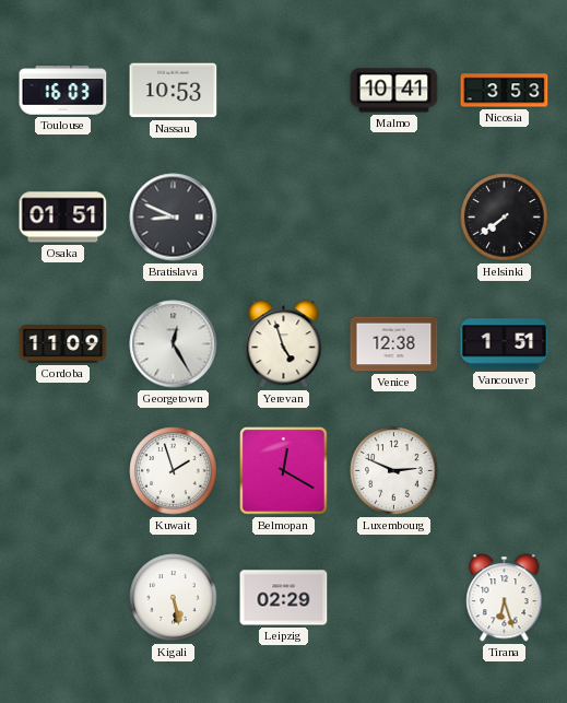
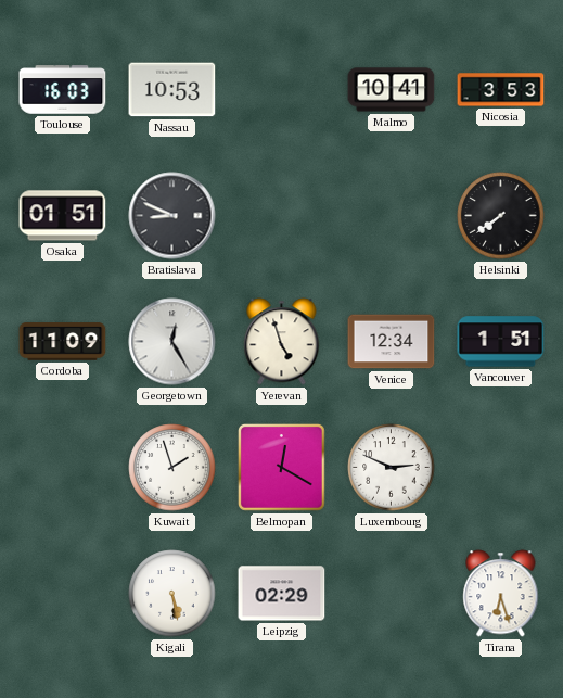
Venice: 12:38 -> 12:34
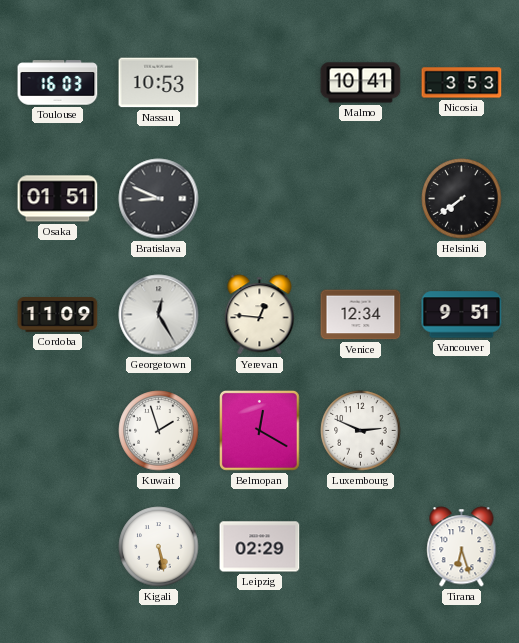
Yerevan: 4:57 -> 12:46
Vancouver: 1:51 -> 9:51
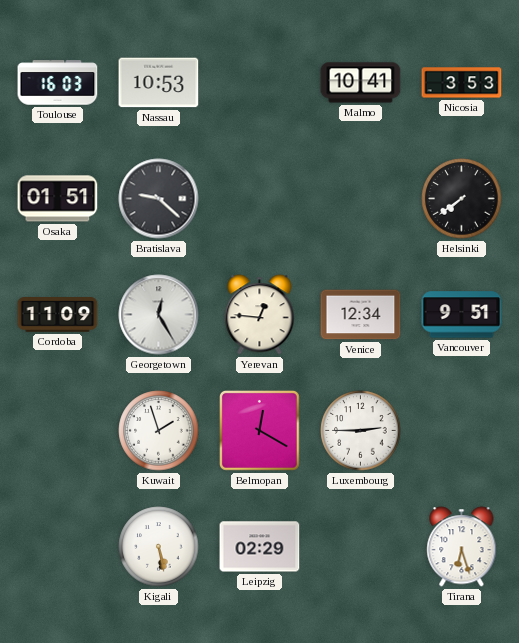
Bratislava: 8:49 -> 9:22
Luxembourg: 2:49 -> 2:45
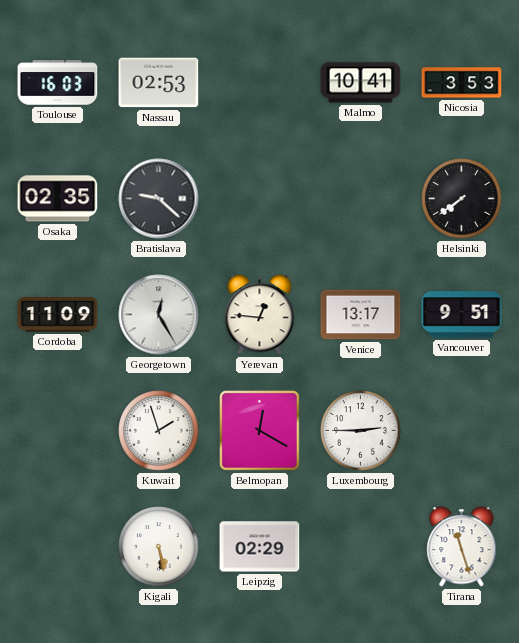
Nassau: 10:53 -> 02:53
Osaka: 01:51 -> 02:35
Venice: 12:34 -> 13:17
Tirana: 6:27 -> 11:27
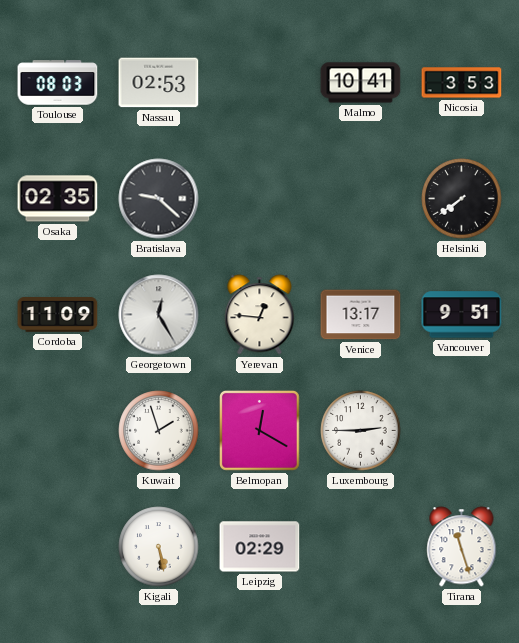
Toulouse: 16:03 -> 08:03
